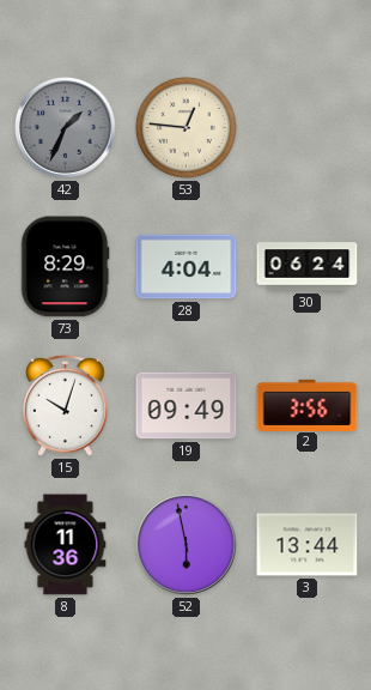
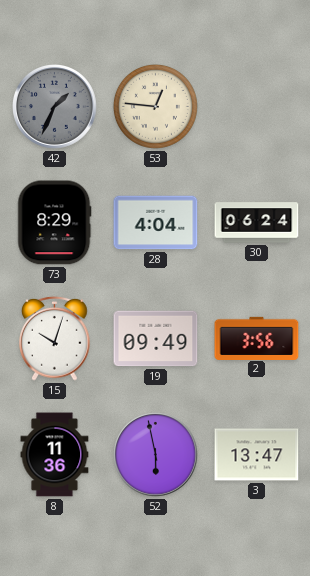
3: 13:44 -> 13:47
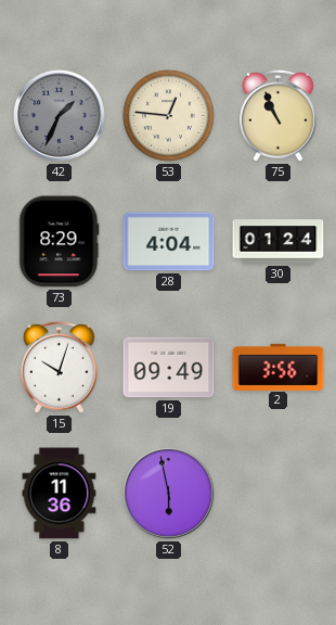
75: none -> 10:56
30: 06:24 -> 01:24
3: 13:47 -> none
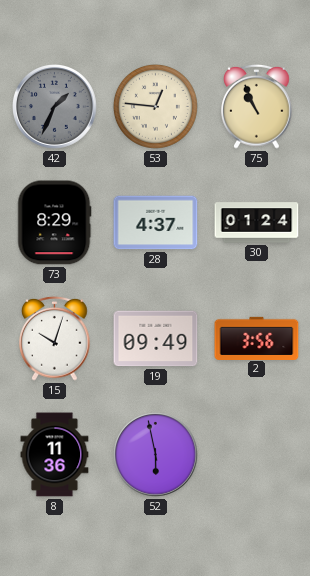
28: 4:04 -> 4:37
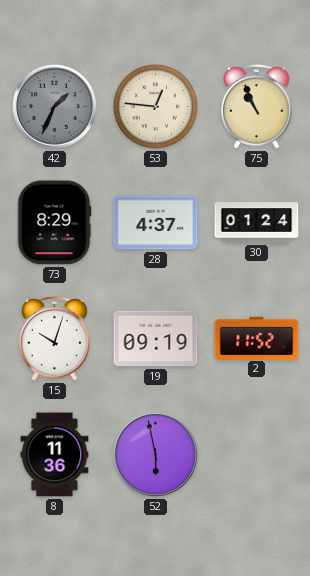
19: 09:49 -> 09:19
2: 3:56 -> 11:52
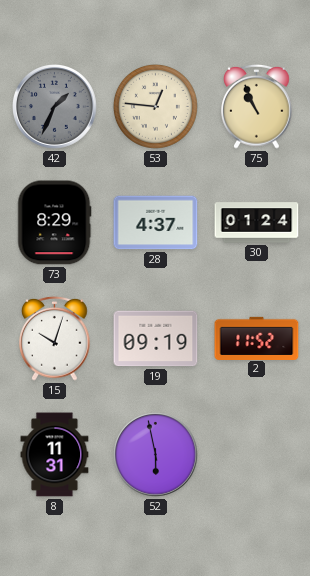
8: 11:36 -> 11:31
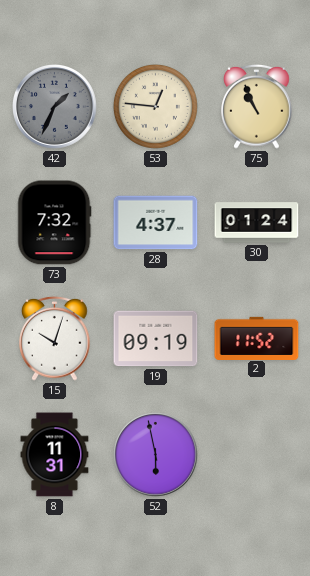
73: 8:29 -> 7:32
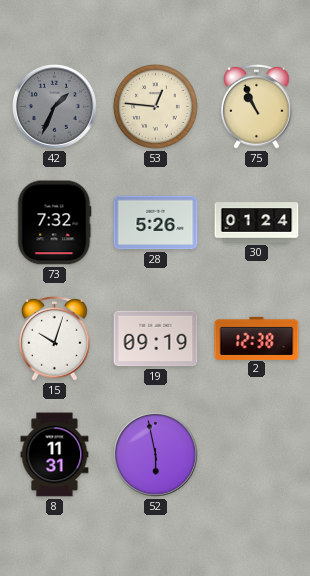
28: 4:37 -> 5:26
2: 11:52 -> 12:38
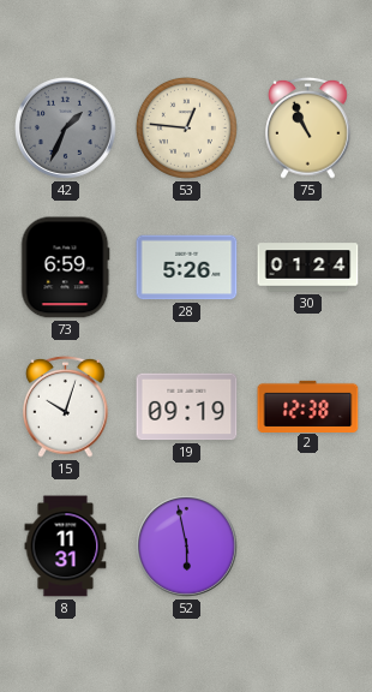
73: 7:32 -> 6:59
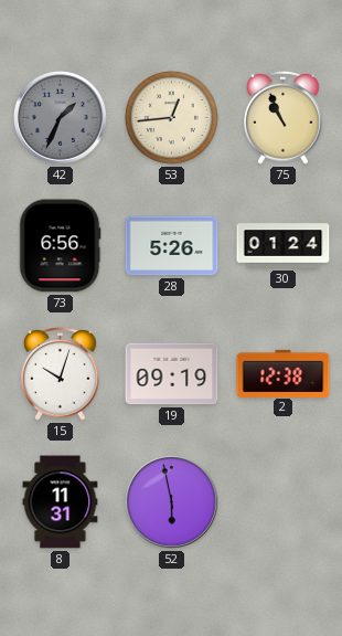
53: 12:46 -> 12:44
73: 6:59 -> 6:56
